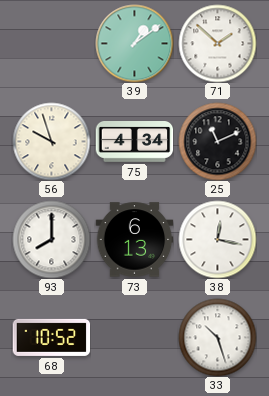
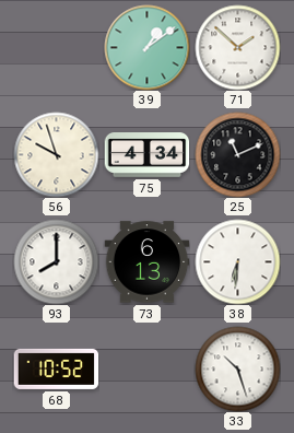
38: 12:17 -> 6:31
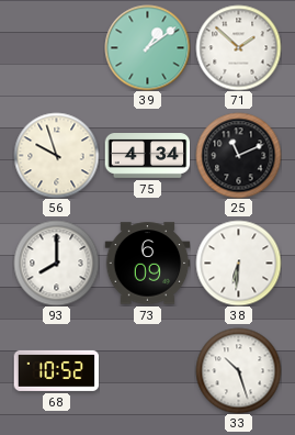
73: 6:13 -> 6:09
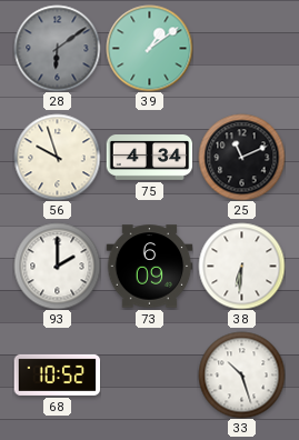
28: none -> 6:09
71: 1:52 -> none
93: 8:00 -> 2:00
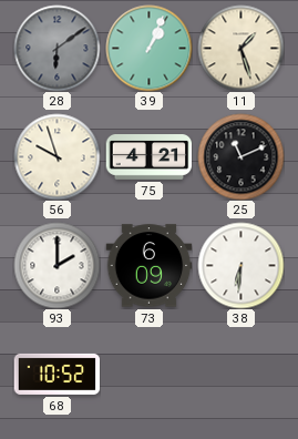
39: 1:09 -> 1:04
11: none -> 1:27
75: 4:34 -> 4:21
33: 10:27 -> none
